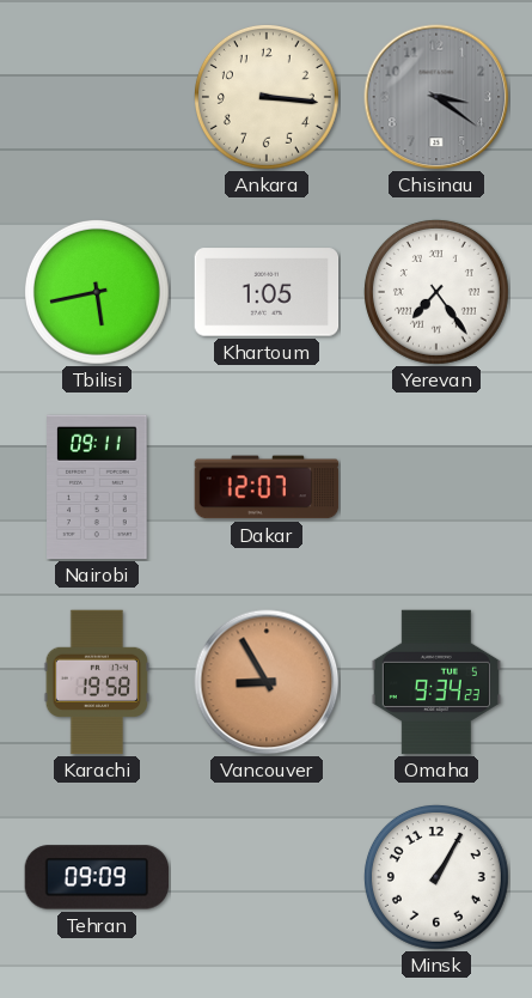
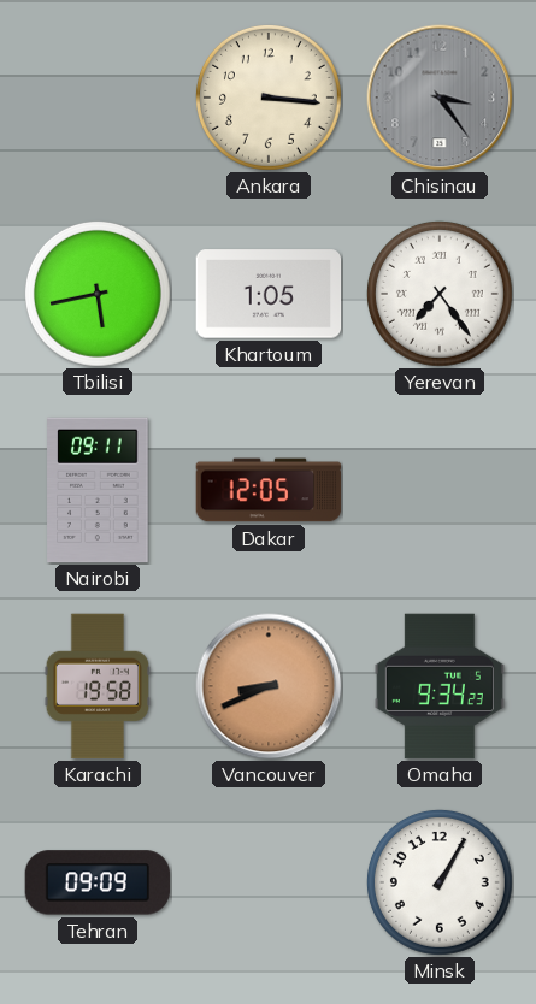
Chisinau: 3:21 -> 3:24
Dakar: 12:07 -> 12:05
Vancouver: 8:55 -> 8:41
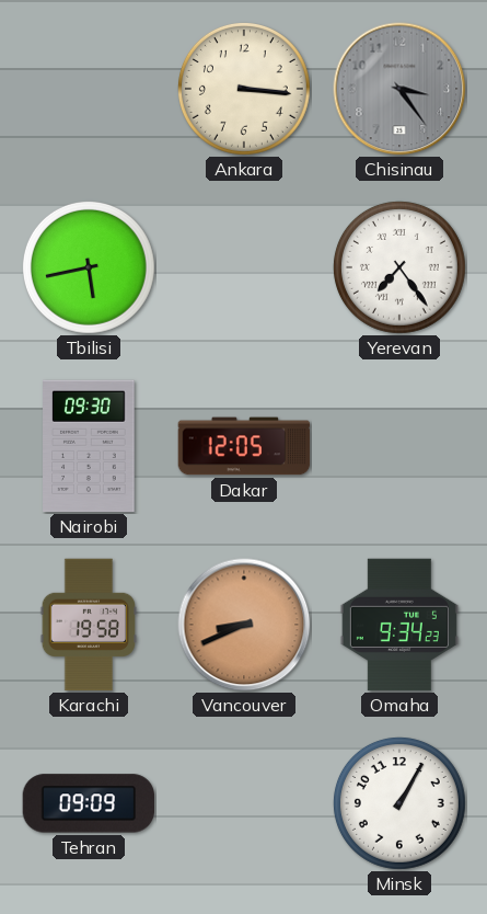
Khartoum: 1:05 -> none
Nairobi: 09:11 -> 09:30
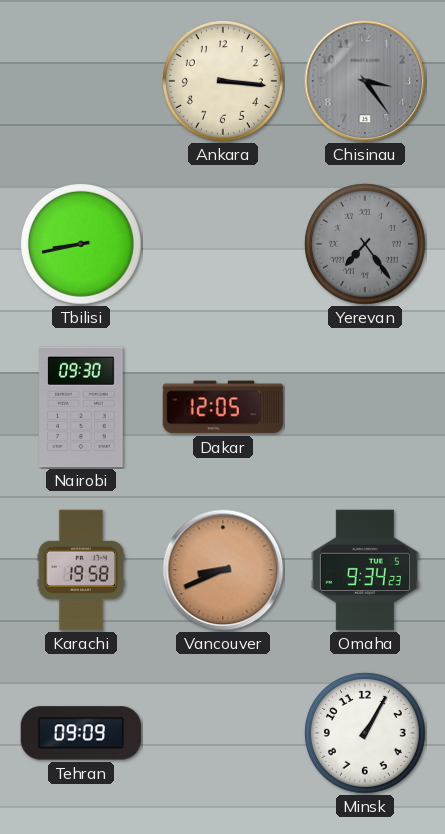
Tbilisi: 5:43 -> 8:43
Yerevan dial: white -> grey
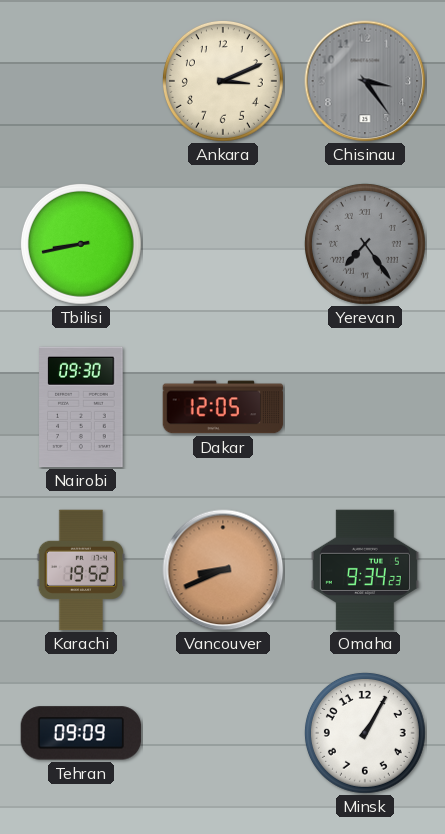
Ankara: 3:16 -> 3:11
Karachi: 19:58 -> 19:52
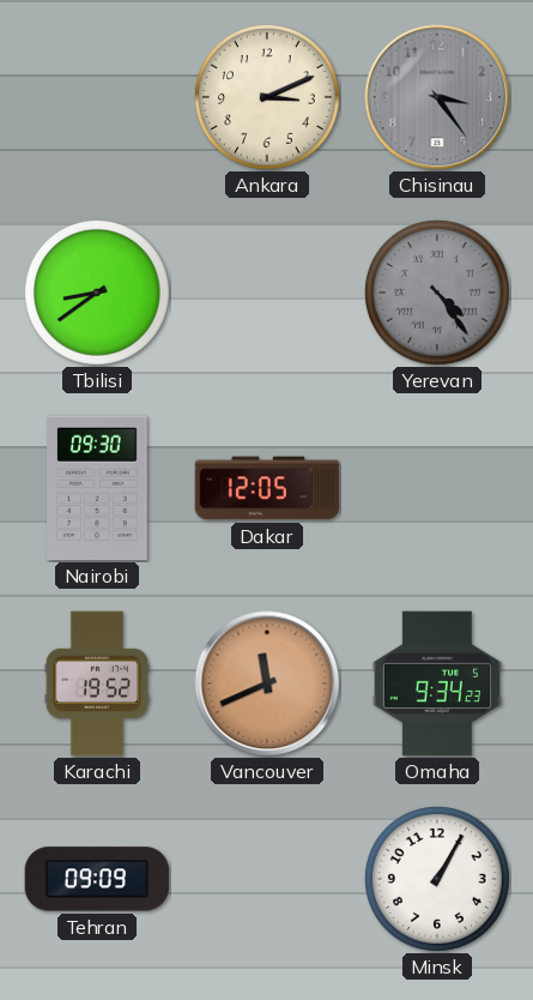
Tbilisi: 8:43 -> 8:39
Yerevan: 7:24 -> 4:24
Vancouver: 8:41 -> 11:41
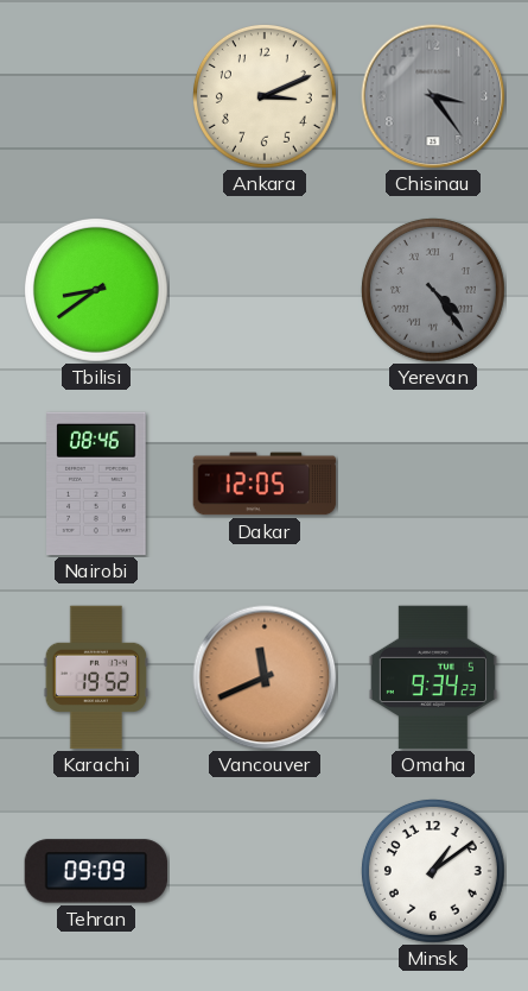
Nairobi: 09:30 -> 08:46
Minsk: 1:05 -> 1:09
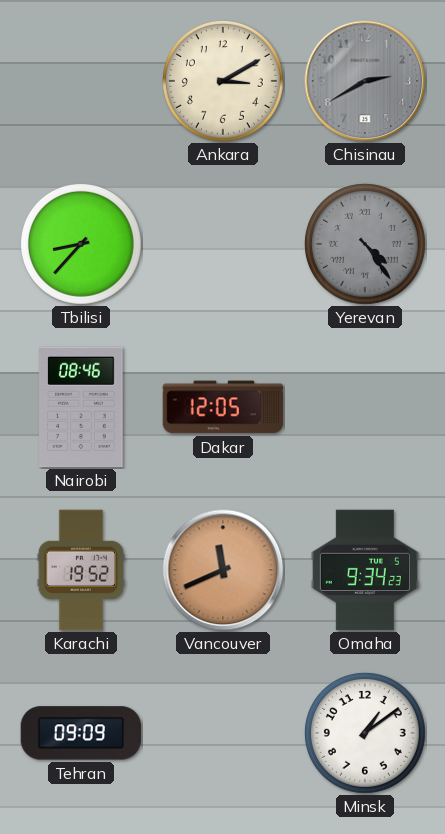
Ankara: 3:11 -> 3:10
Chisinau: 3:24 -> 2:40
Tbilisi: 8:39 -> 8:37
